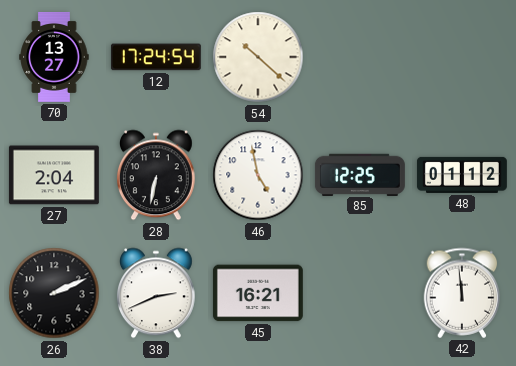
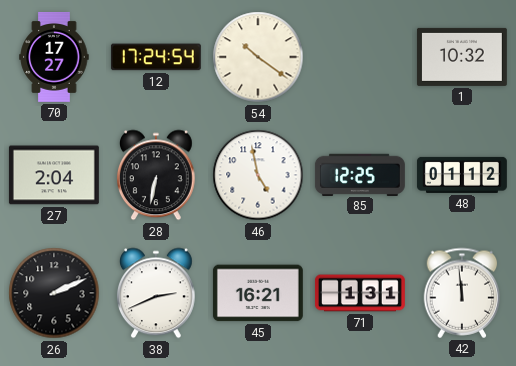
70: 13:27 -> 17:27
54: 10:22 -> 10:21
1: none -> 10:32
71: none -> 1:31
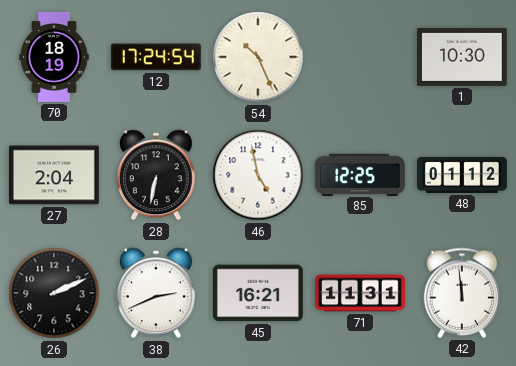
70: 17:27 -> 18:19
54: 10:21 -> 10:26
1: 10:32 -> 10:30
71: 1:31 -> 11:31
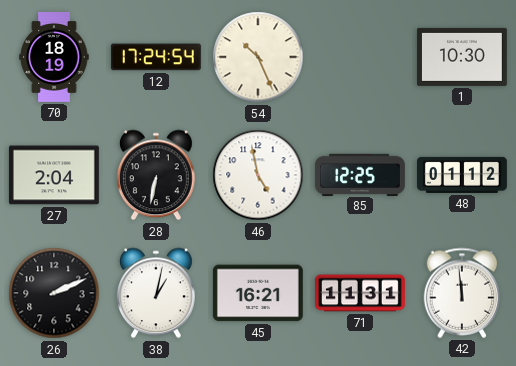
38: 2:41 -> 1:02
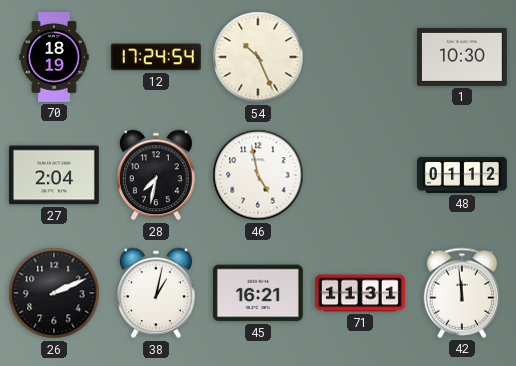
28: 6:32 -> 7:32
85: 12:25 -> none
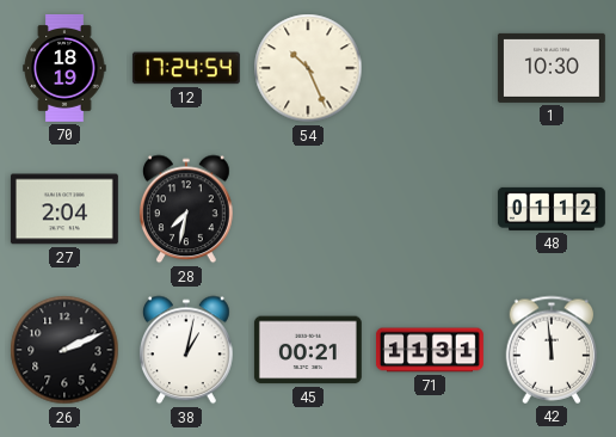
46: 4:58 -> none
45: 16:21 -> 00:21
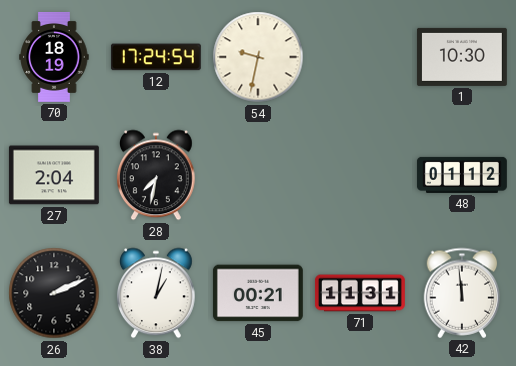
54: 10:26 -> 9:32
